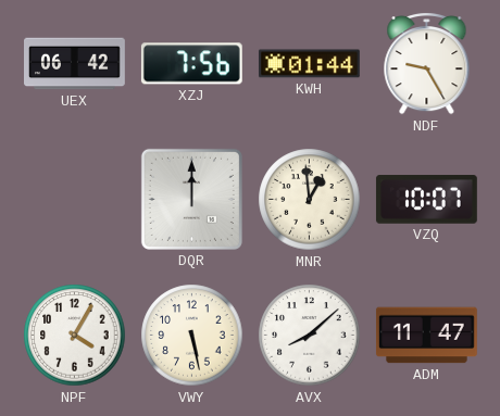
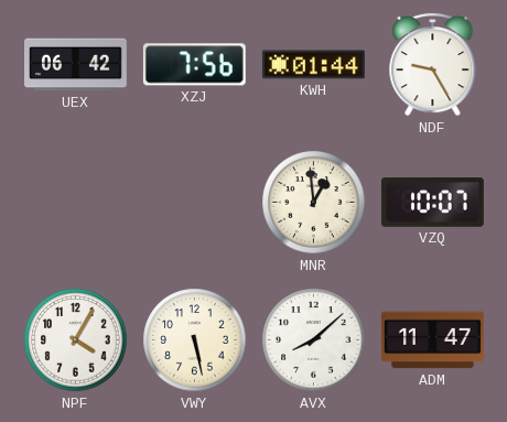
DQR: 12:00 -> none
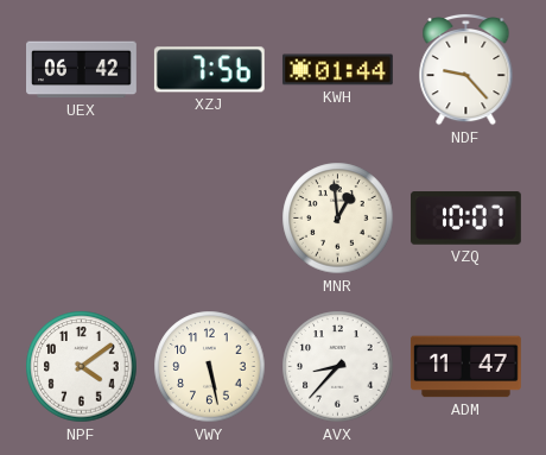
NDF: 9:25 -> 9:23
NPF: 4:05 -> 4:09
AVX: 8:08 -> 8:37
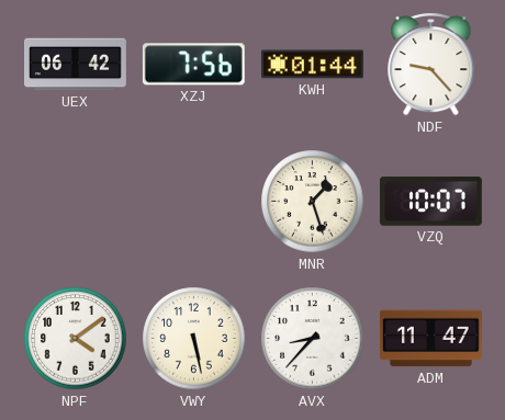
MNR: 12:59 -> 1:27
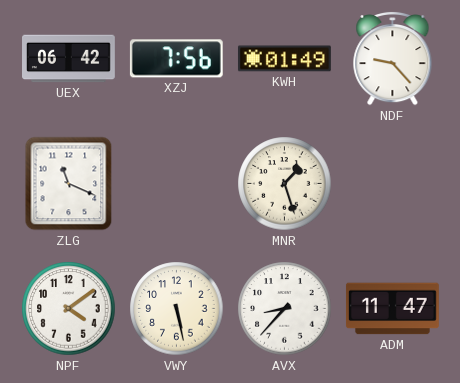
KWH: 01:44 -> 01:49
ZLG: none -> 11:19
VZQ: 10:07 -> none
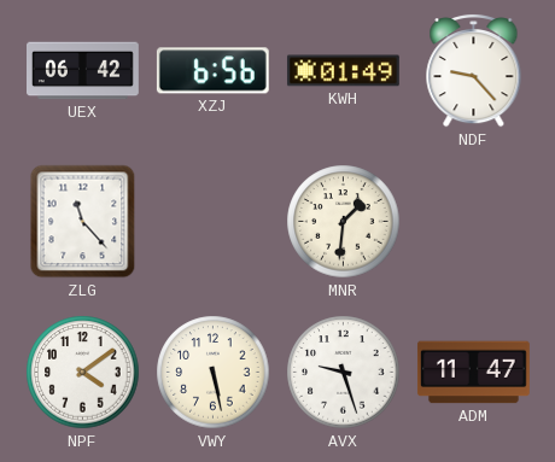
XZJ: 7:56 -> 6:56
ZLG: 11:19 -> 11:23
MNR: 1:27 -> 1:31
AVX: 8:37 -> 9:27
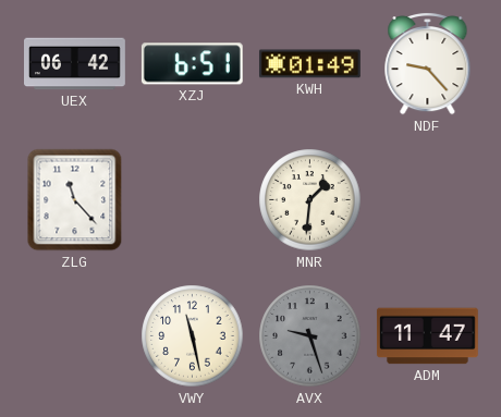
XZJ: 6:56 -> 6:51
NPF: 4:09 -> none
VWY: 5:28 -> 11:28
AVX dial: white -> grey
